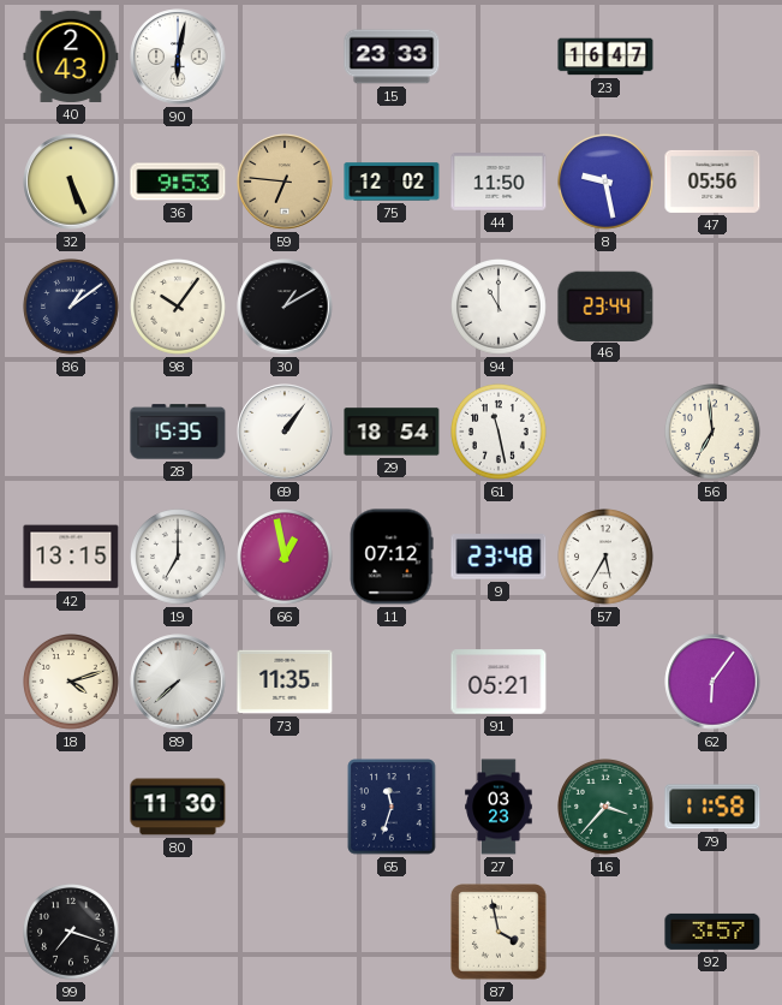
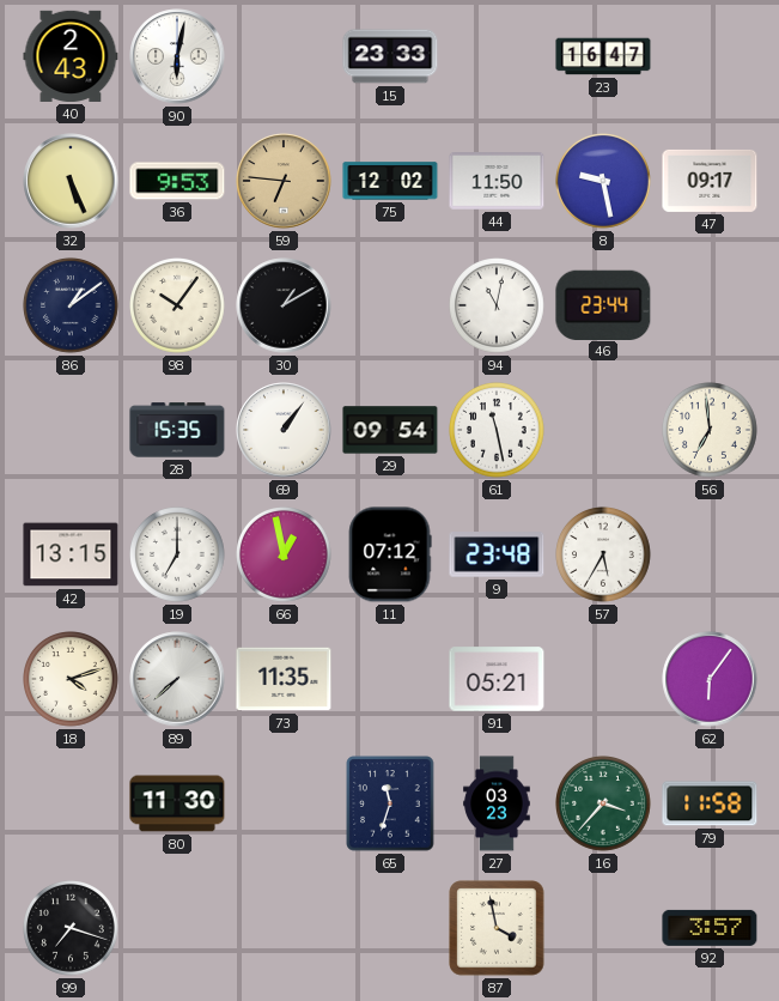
47: 05:56 -> 09:17
94: 11:00 -> 11:02
29: 18:54 -> 09:54
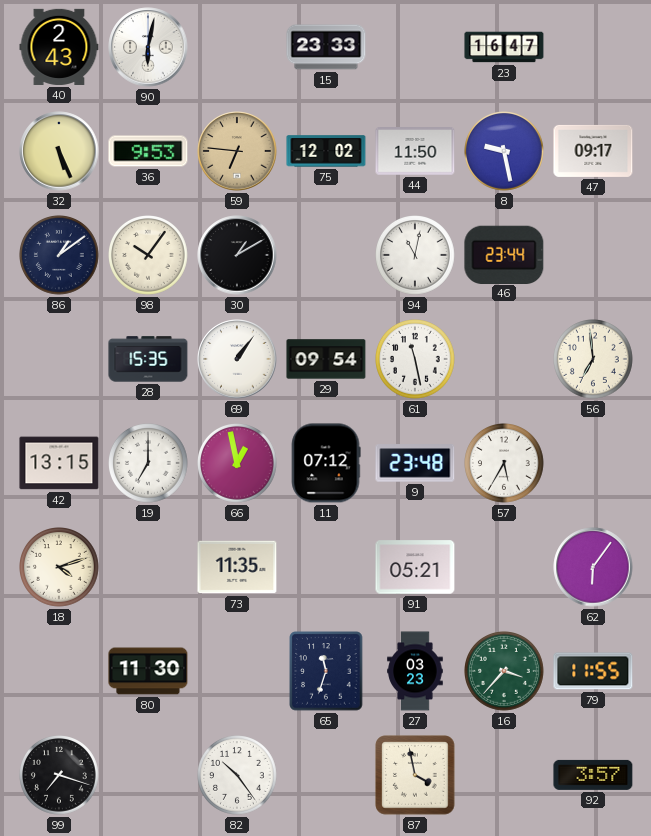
89: 7:38 -> none
79: 11:58 -> 11:55
82: none -> 10:24
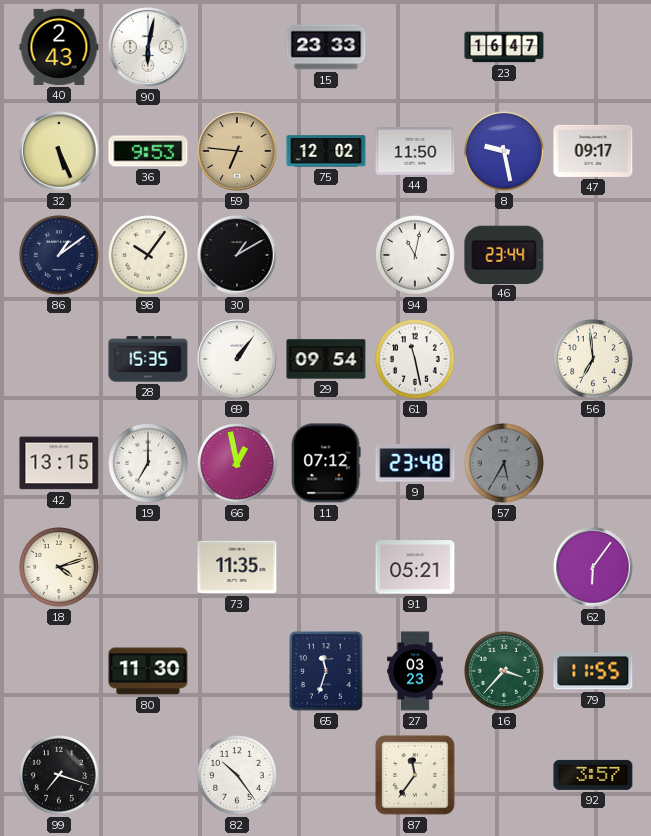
57 dial: white -> grey
87: 3:58 -> 11:36
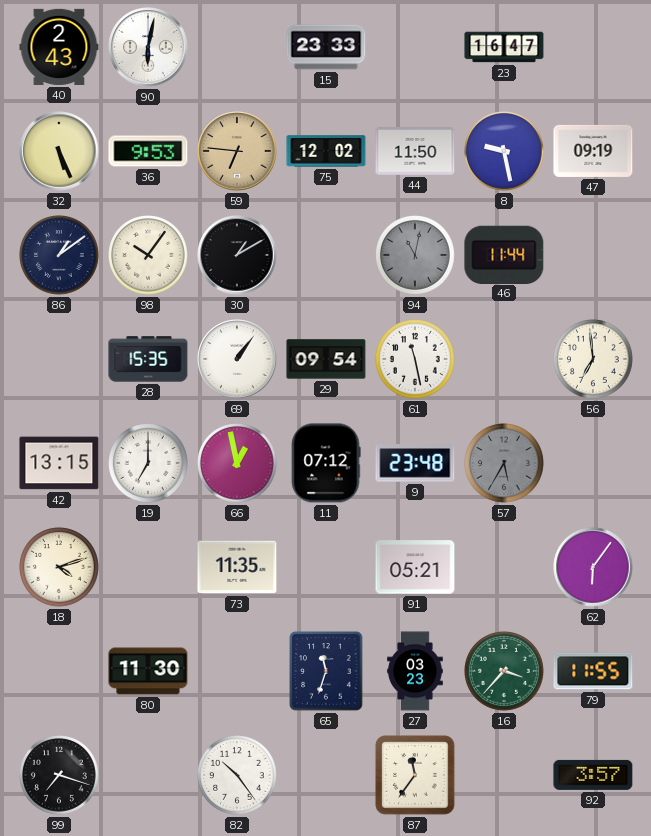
47: 09:17 -> 09:19
94 dial: white -> grey
46: 23:44 -> 11:44
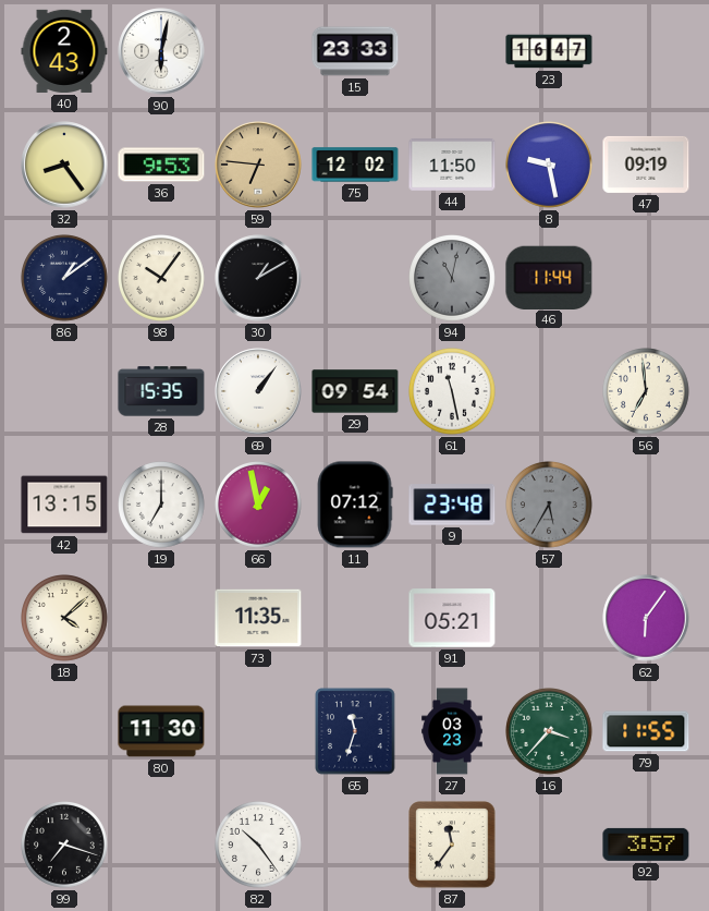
32: 5:26 -> 8:24
18: 4:12 -> 4:08
